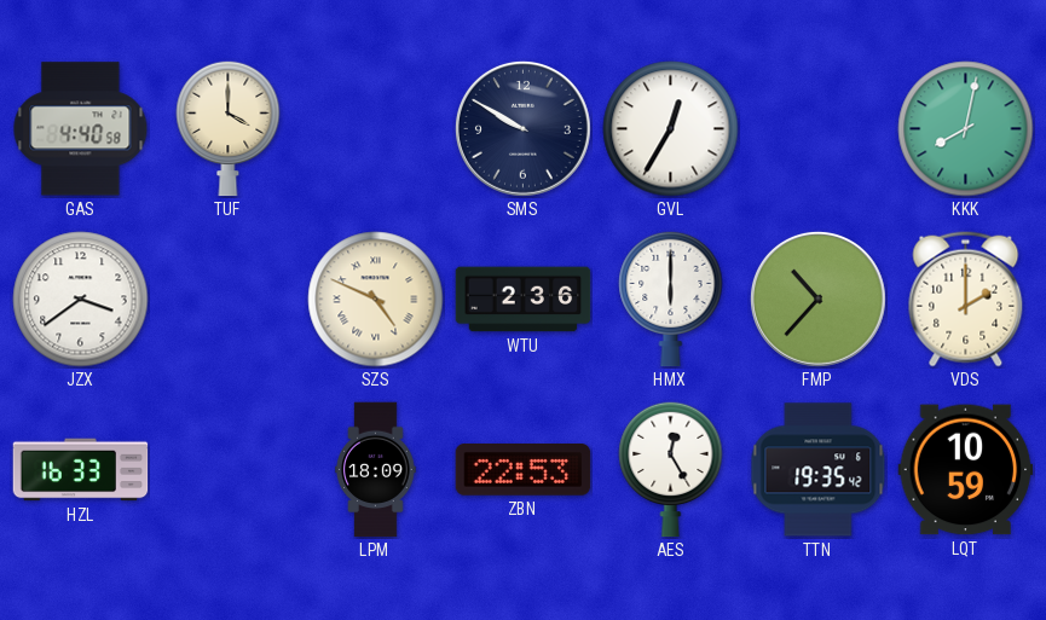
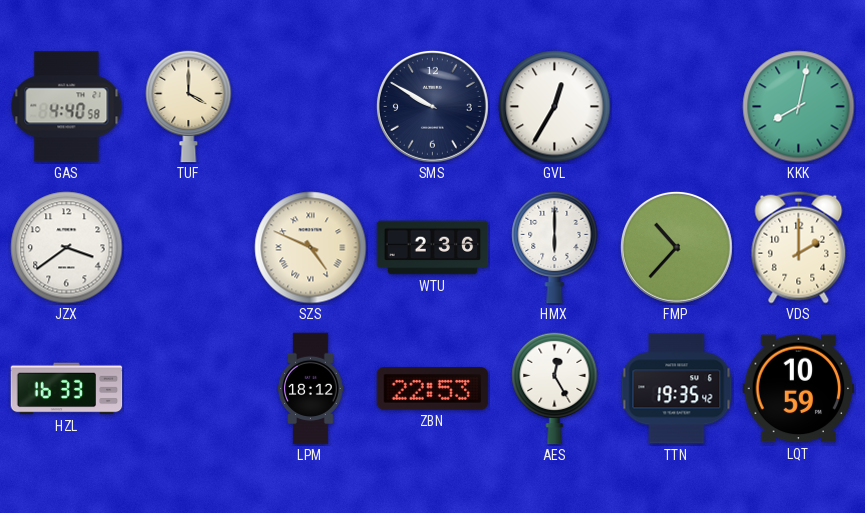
LPM: 18:09 -> 18:12
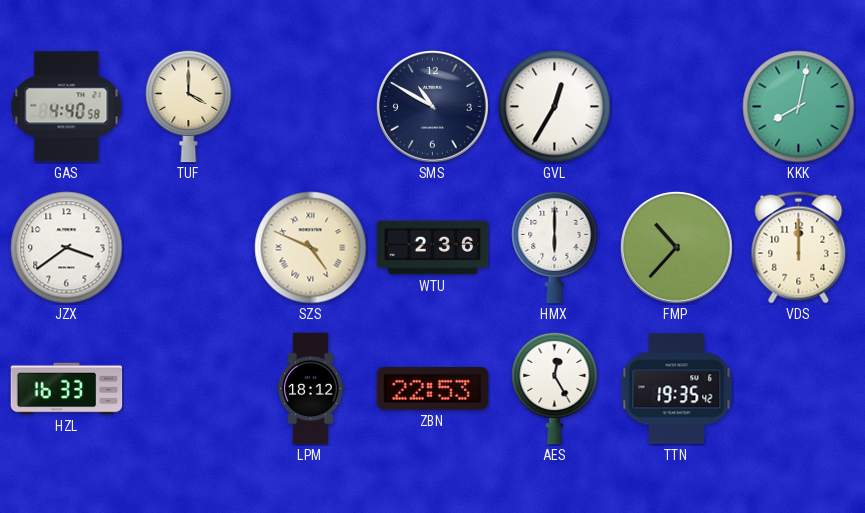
SMS: 9:50 -> 10:50
VDS: 2:00 -> 12:00
LQT: 10:59 -> none
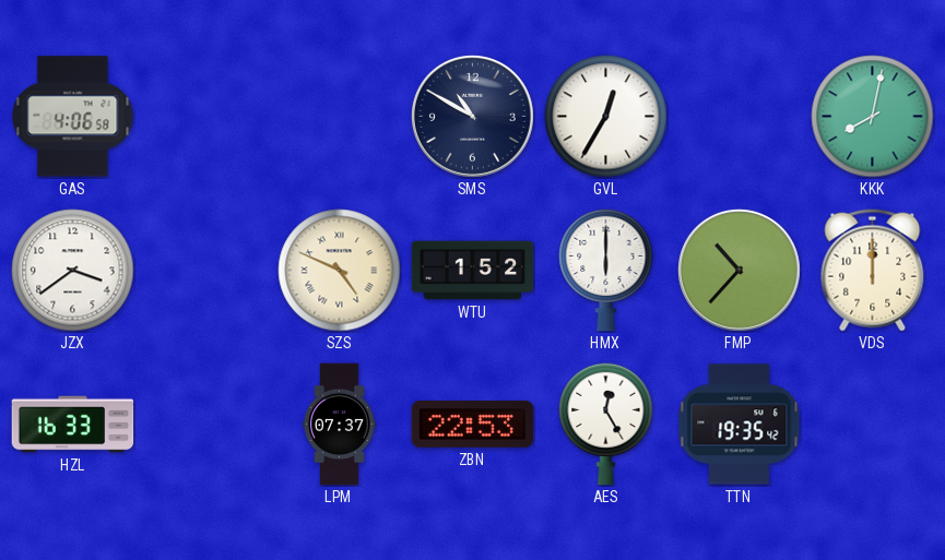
GAS: 4:40 -> 4:06
TUF: 4:00 -> none
WTU: 2:36 -> 1:52
LPM: 18:12 -> 07:37
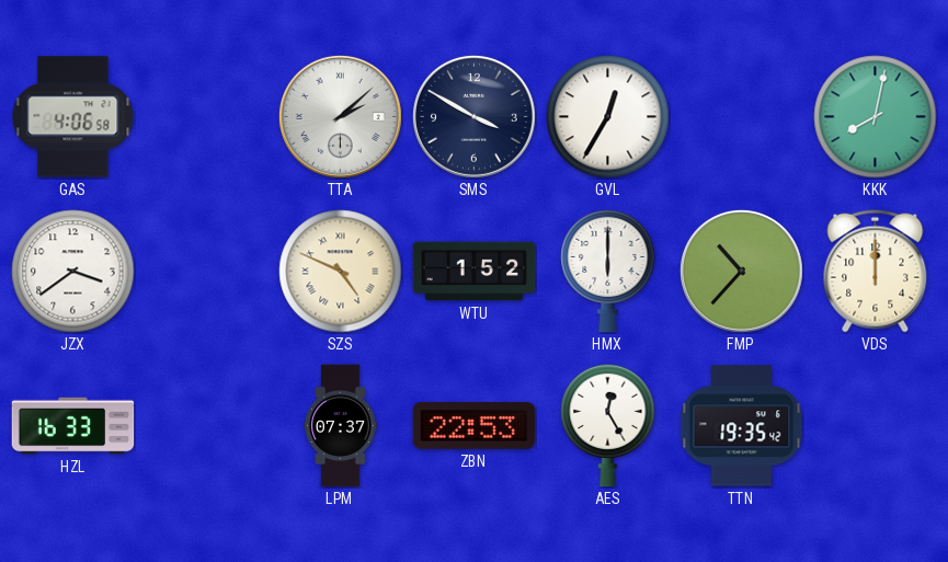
TTA: none -> 2:08
SMS: 10:50 -> 3:50
